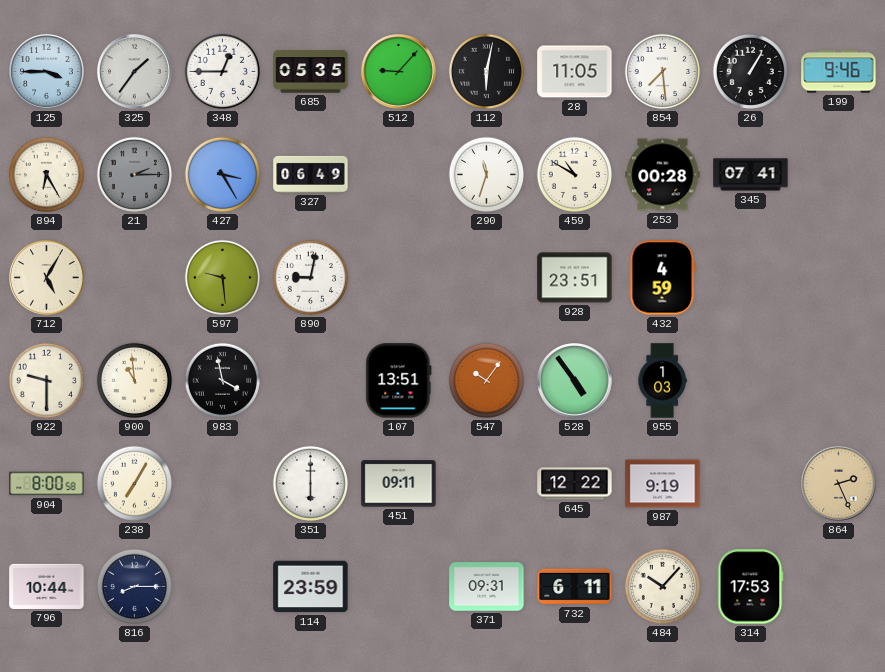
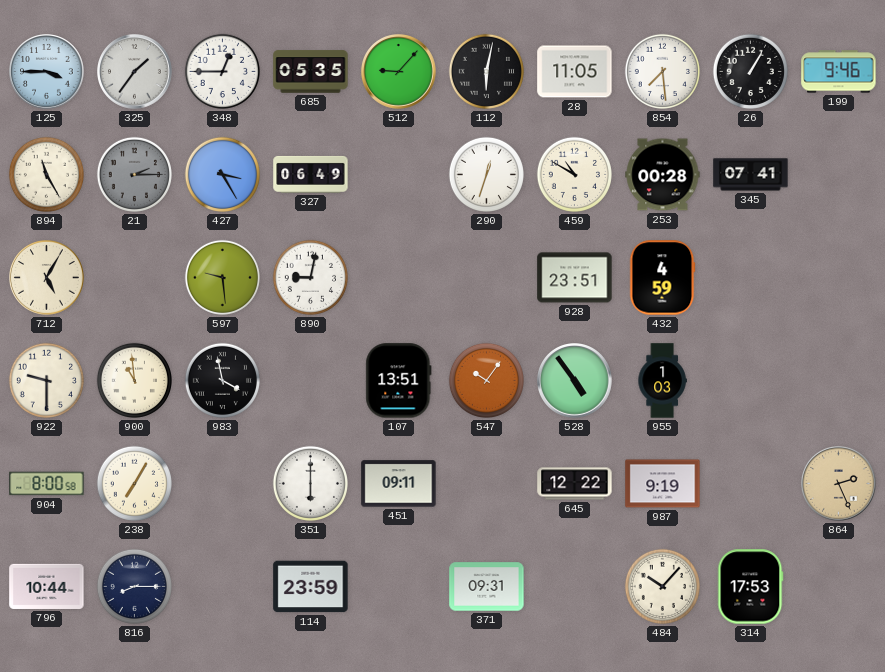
894: 6:25 -> 11:25
290: 11:33 -> 12:33
732: 6:11 -> none
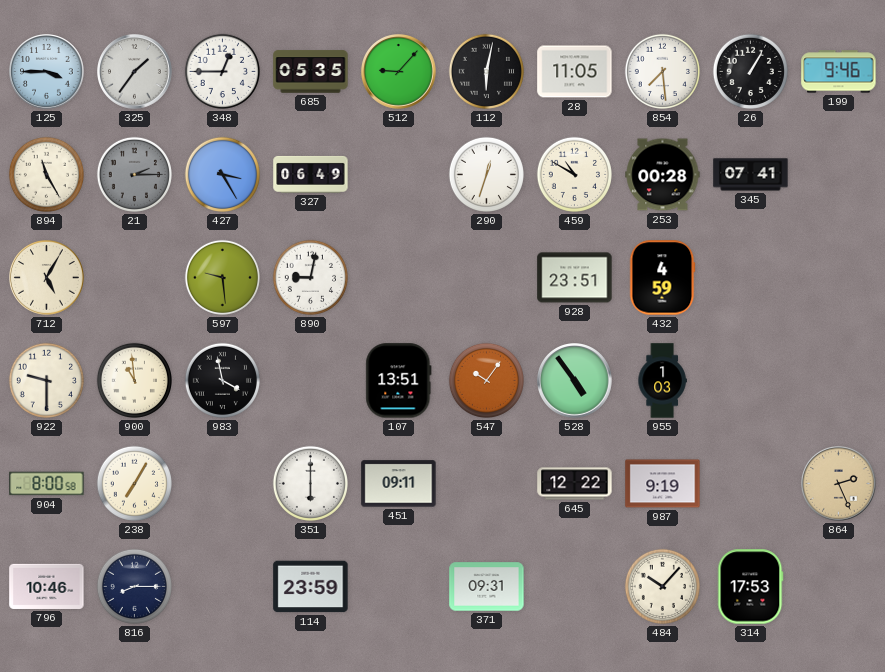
796: 10:44 -> 10:46
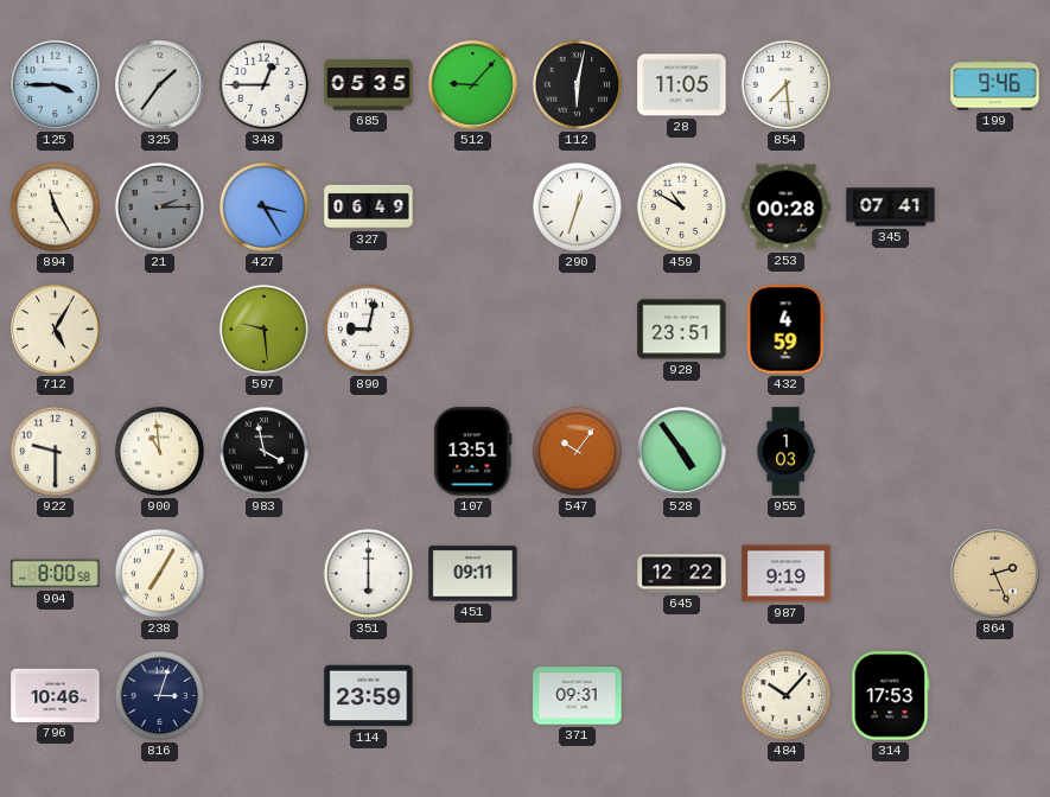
26: 1:05 -> none
816: 8:15 -> 3:03
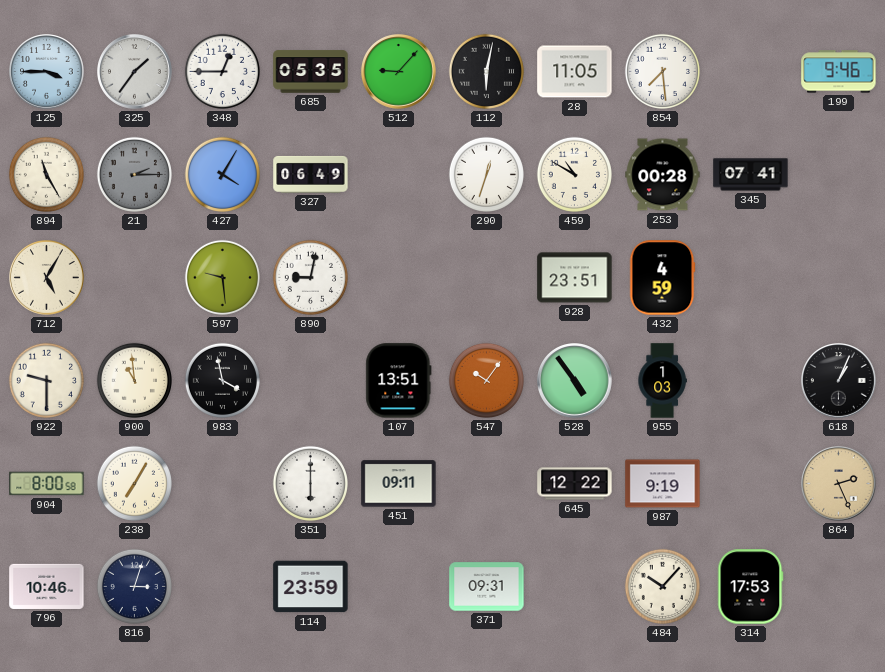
427: 3:25 -> 4:05
618: none -> 1:04
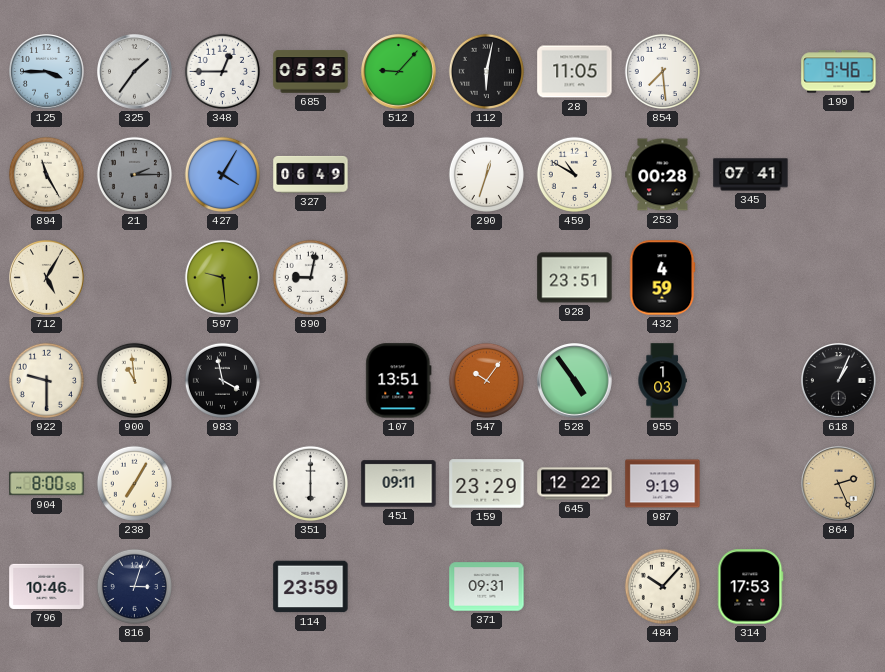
159: none -> 23:29
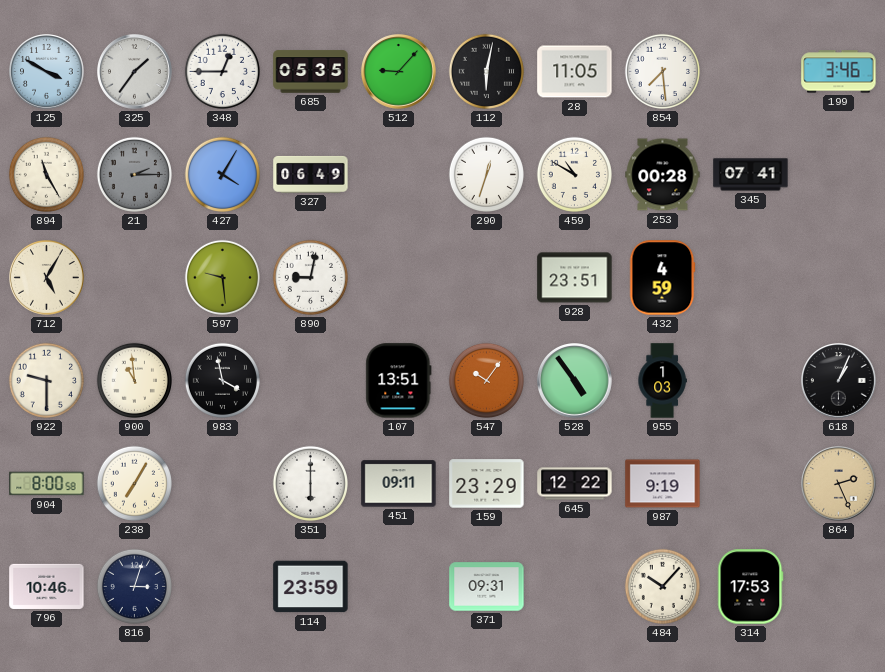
125: 3:45 -> 3:50
199: 9:46 -> 3:46
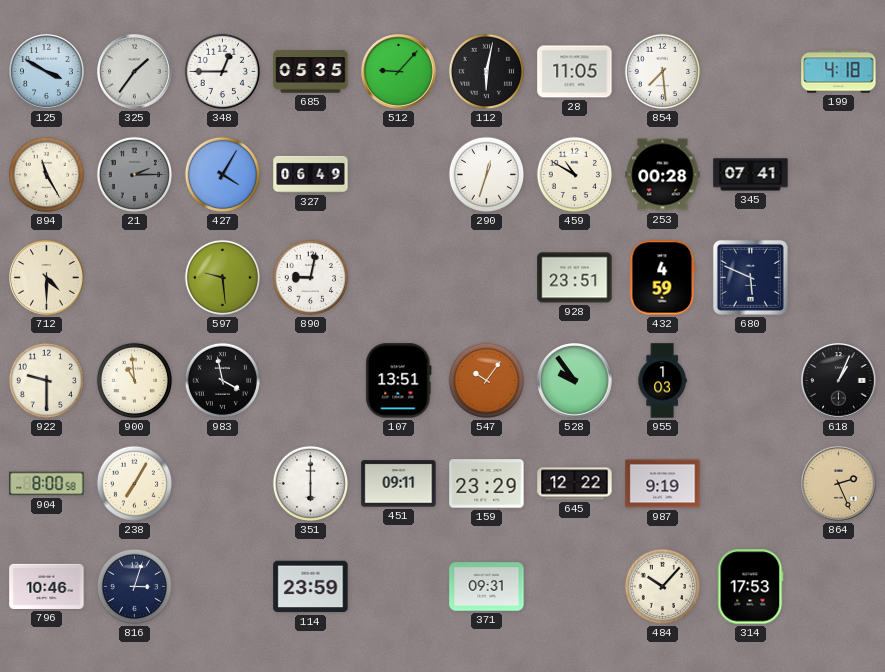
199: 3:46 -> 4:18
712: 5:05 -> 4:30
680: none -> 5:49
528: 4:54 -> 9:54
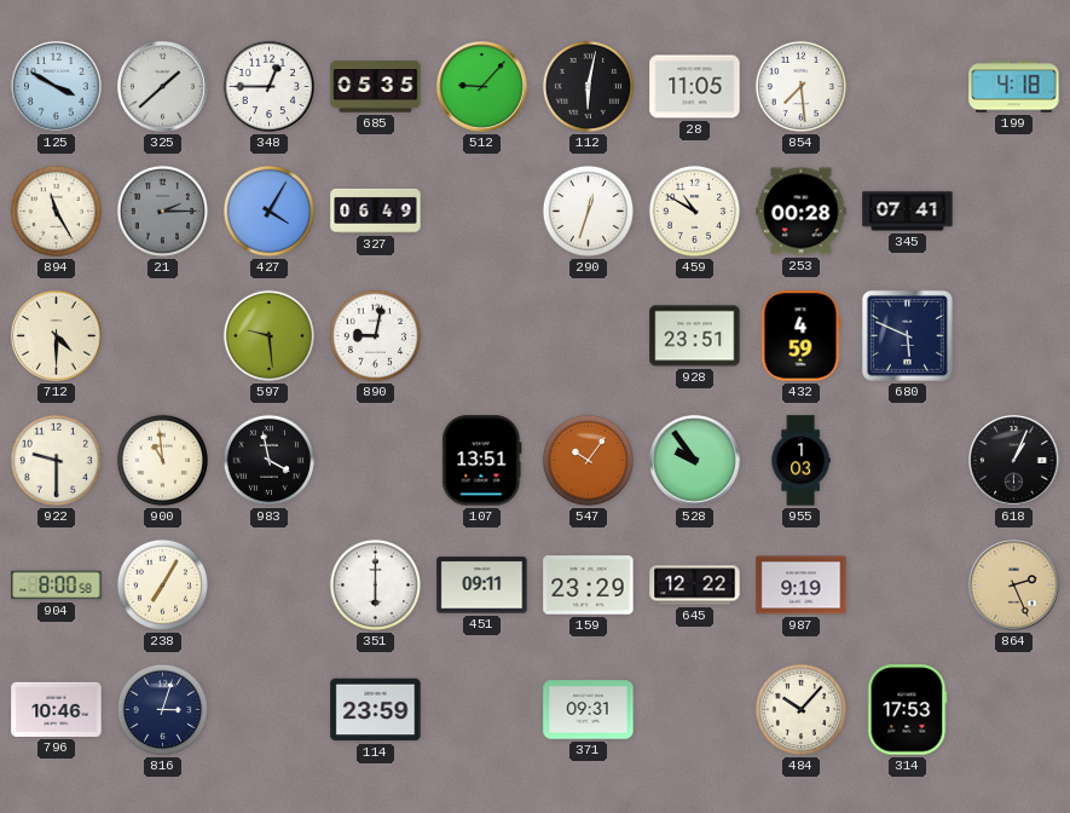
325: 1:36 -> 1:38
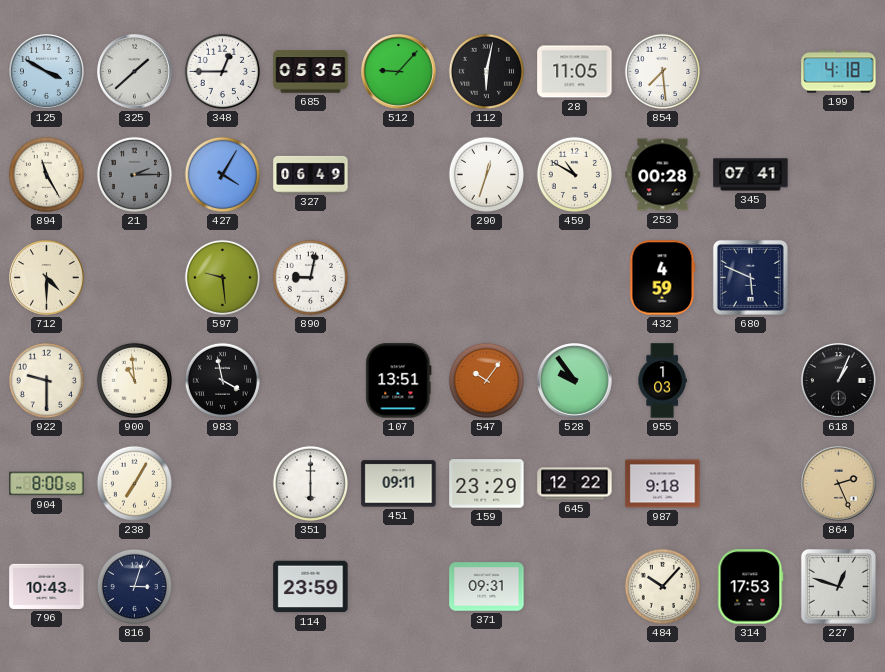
928: 23:51 -> none
987: 9:19 -> 9:18
796: 10:46 -> 10:43
227: none -> 12:48
